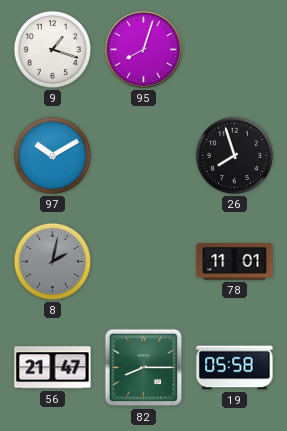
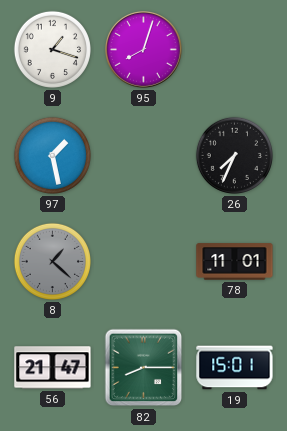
97: 10:10 -> 1:28
26: 7:57 -> 7:34
8: 2:02 -> 1:22
19: 05:58 -> 15:01
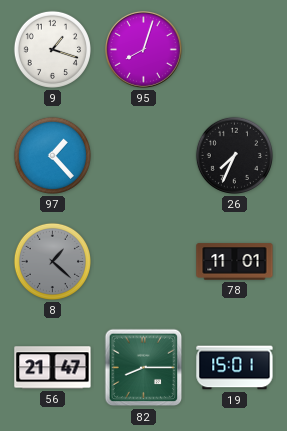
97: 1:28 -> 1:23
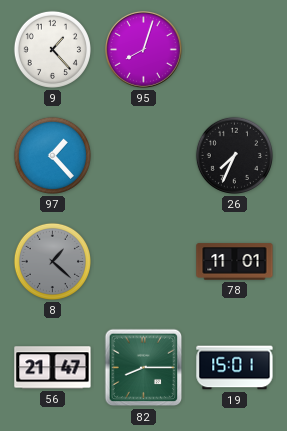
9: 1:18 -> 1:23
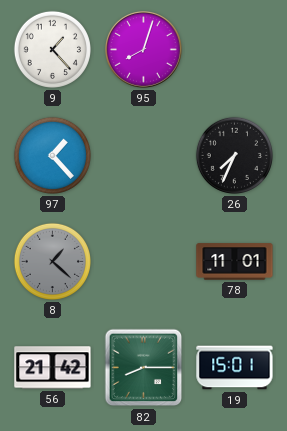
56: 21:47 -> 21:42
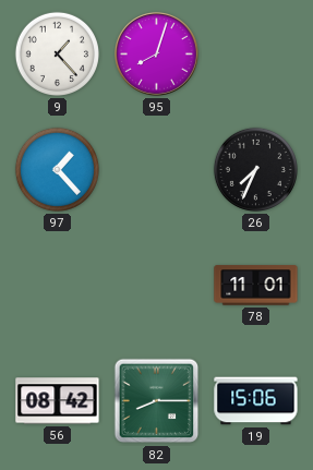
8: 1:22 -> none
56: 21:42 -> 08:42
19: 15:01 -> 15:06
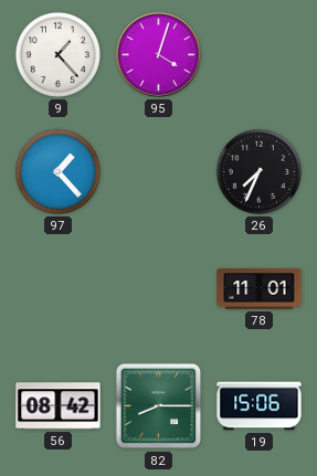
95: 8:03 -> 4:03
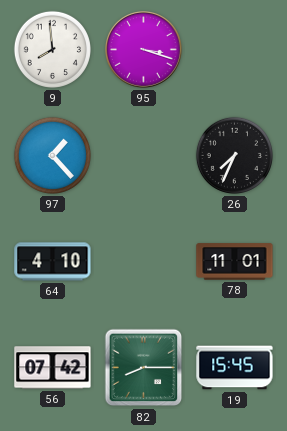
9: 1:23 -> 7:59
95: 4:03 -> 3:18
64: none -> 4:10
56: 08:42 -> 07:42
19: 15:06 -> 15:45
